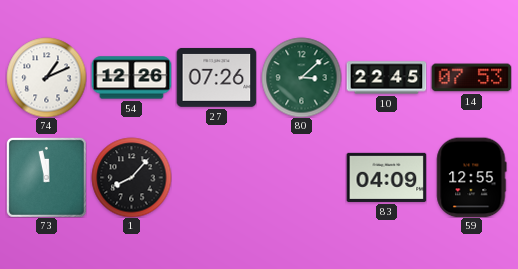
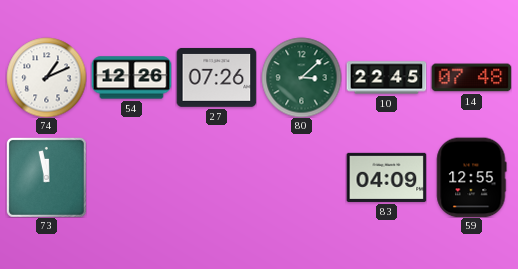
14: 07:53 -> 07:48
1: 8:07 -> none
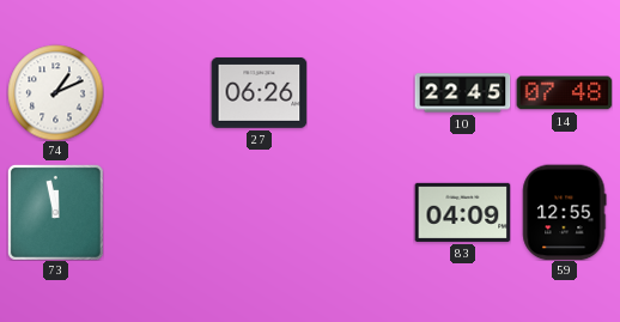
54: 12:26 -> none
27: 07:26 -> 06:26
80: 3:08 -> none
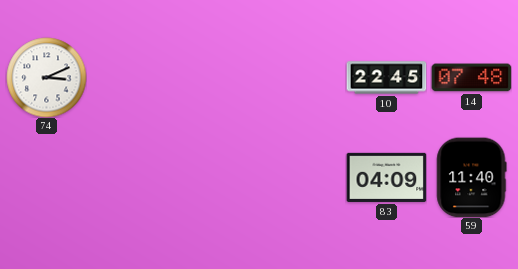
74: 1:11 -> 3:11
27: 06:26 -> none
73: 11:58 -> none
59: 12:55 -> 11:40
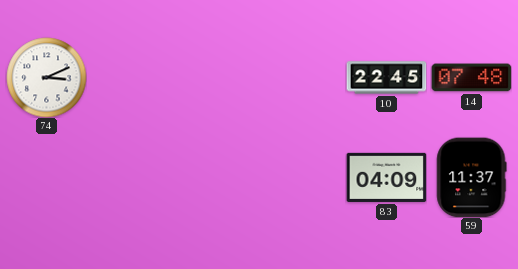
59: 11:40 -> 11:37
